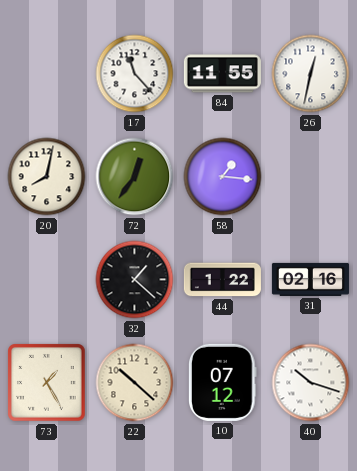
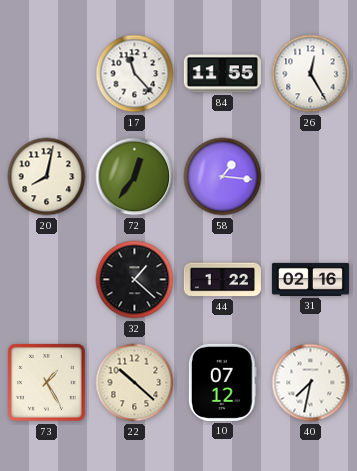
26: 12:32 -> 12:25
40: 10:18 -> 7:32
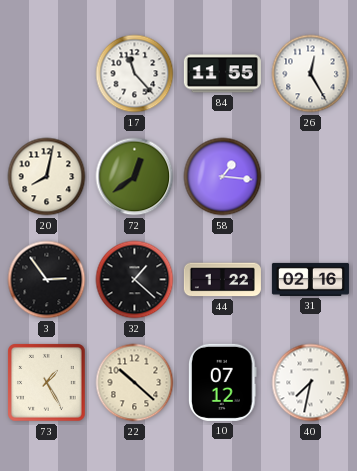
72: 12:36 -> 12:39
3: none -> 2:54
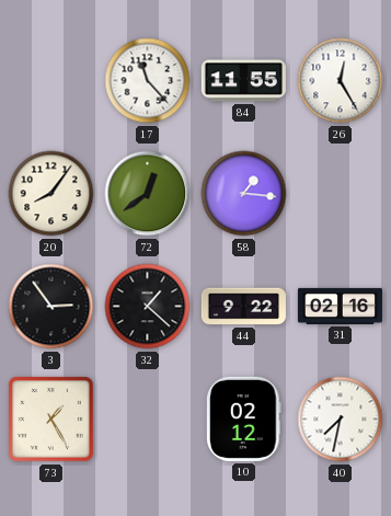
20: 8:02 -> 8:06
44: 1:22 -> 9:22
22: 10:22 -> none
10: 07:12 -> 02:12
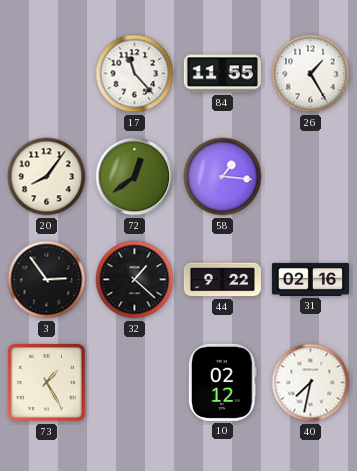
26: 12:25 -> 1:25
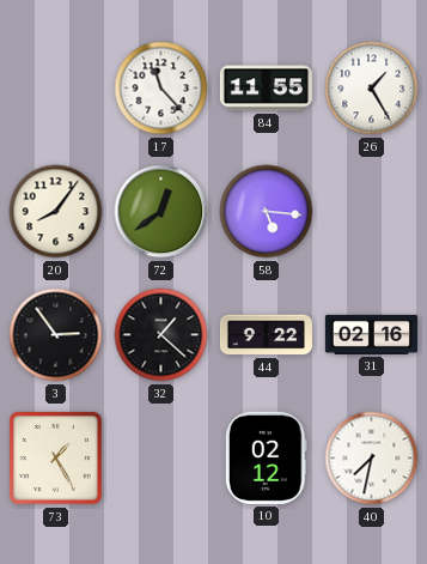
58: 1:16 -> 5:16
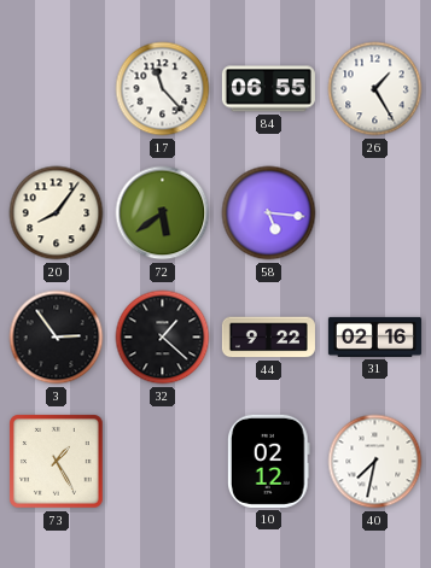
84: 11:55 -> 06:55
72: 12:39 -> 5:39
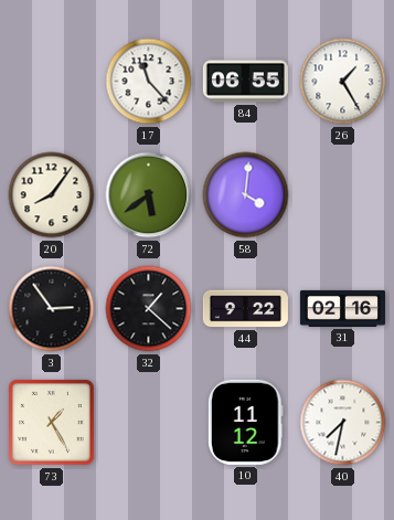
58: 5:16 -> 4:01
10: 02:12 -> 11:12
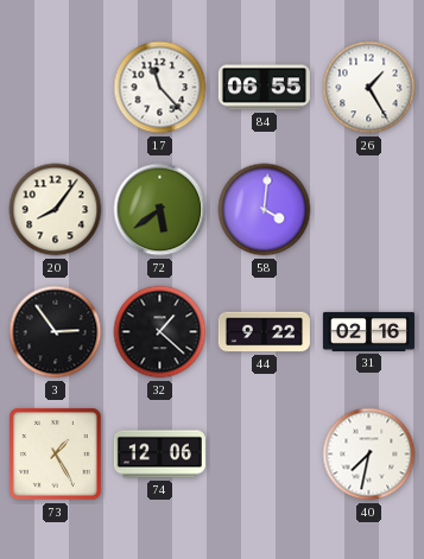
74: none -> 12:06
10: 11:12 -> none
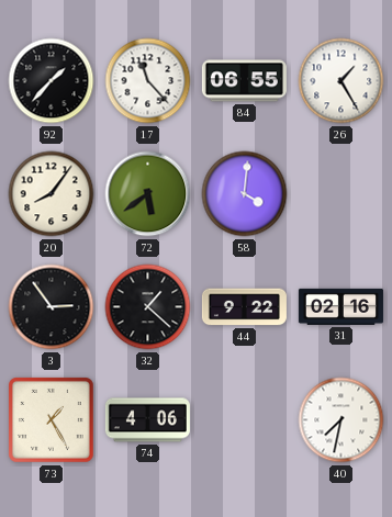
92: none -> 1:37
74: 12:06 -> 4:06
